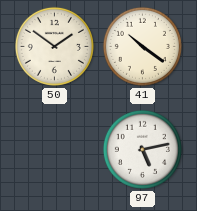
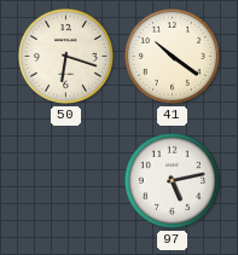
50: 1:51 -> 6:18
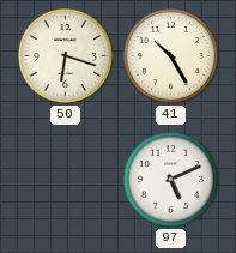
41: 10:21 -> 10:25
97: 5:13 -> 5:11
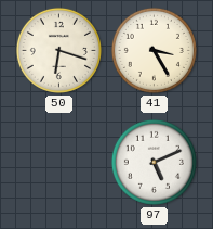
41: 10:25 -> 3:25
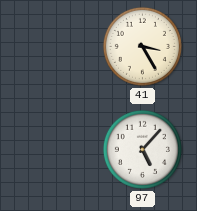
50: 6:18 -> none
97: 5:11 -> 5:07
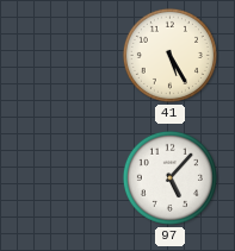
41: 3:25 -> 5:25
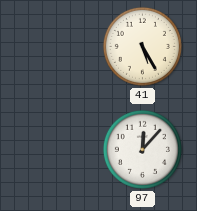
97: 5:07 -> 12:07
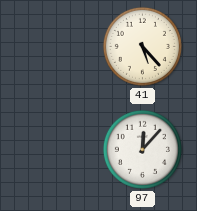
41: 5:25 -> 5:23
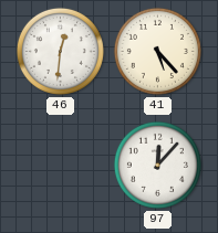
46: none -> 12:31
